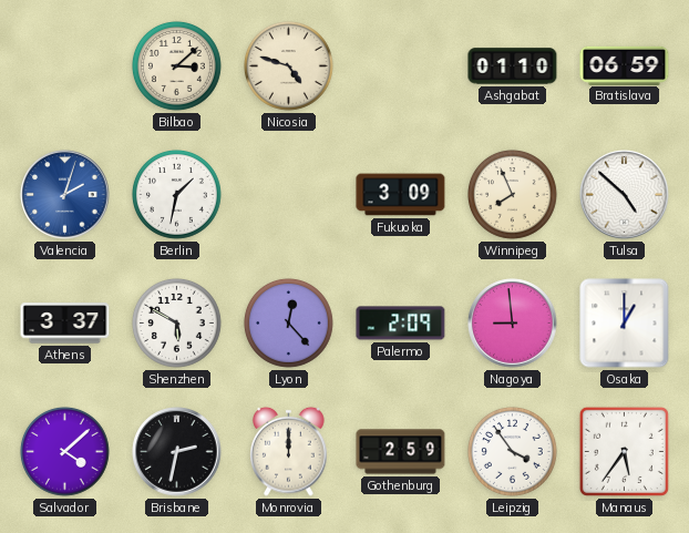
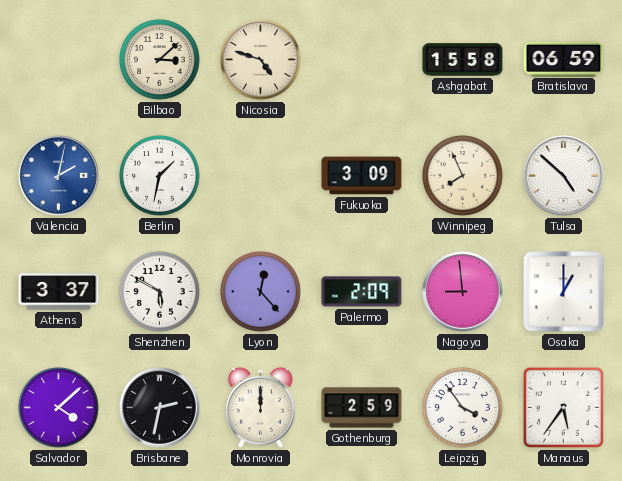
Ashgabat: 01:10 -> 15:58
Valencia: 2:03 -> 2:02
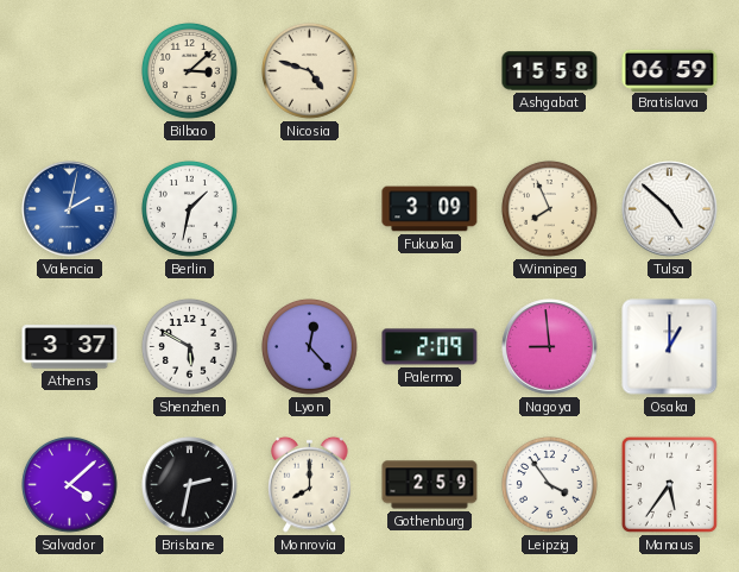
Monrovia: 12:00 -> 8:00
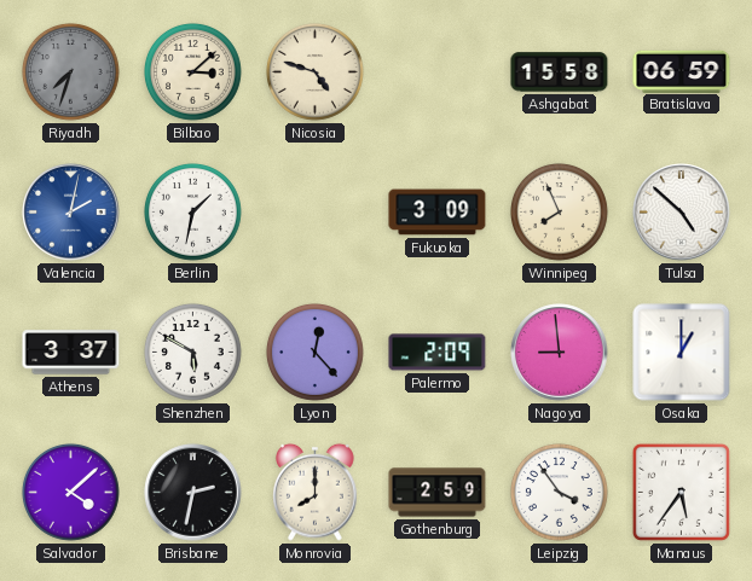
Riyadh: none -> 7:33
